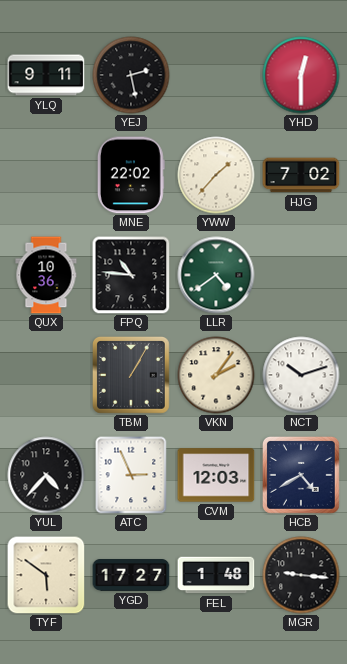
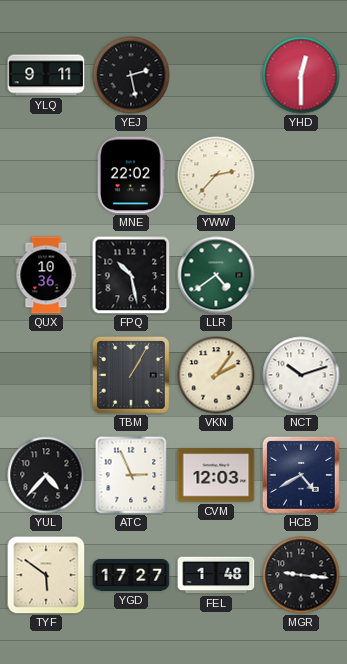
YWW: 1:37 -> 2:37
HJG: 7:02 -> none
FPQ: 10:46 -> 10:28
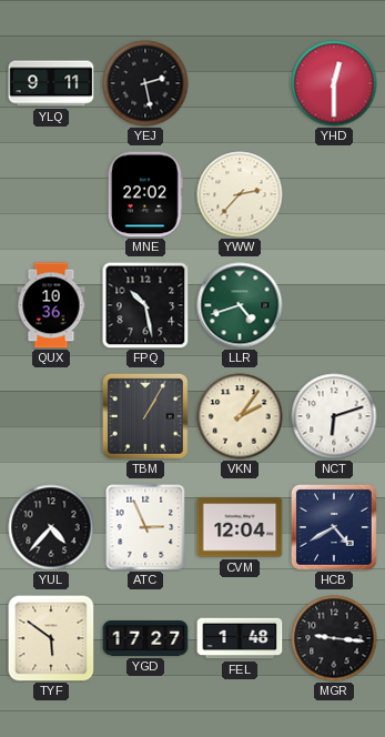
LLR: 4:39 -> 4:42
NCT: 10:12 -> 6:12
CVM: 12:03 -> 12:04
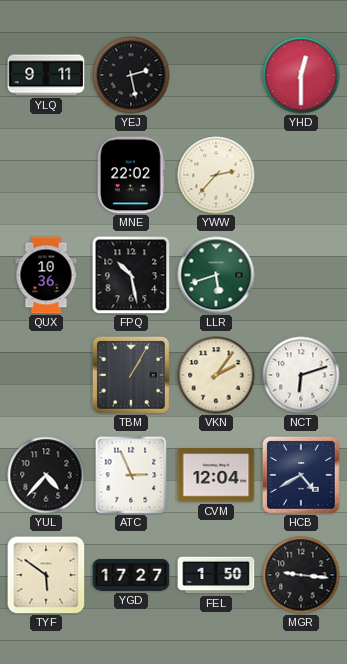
LLR: 4:42 -> 5:42
FEL: 1:48 -> 1:50
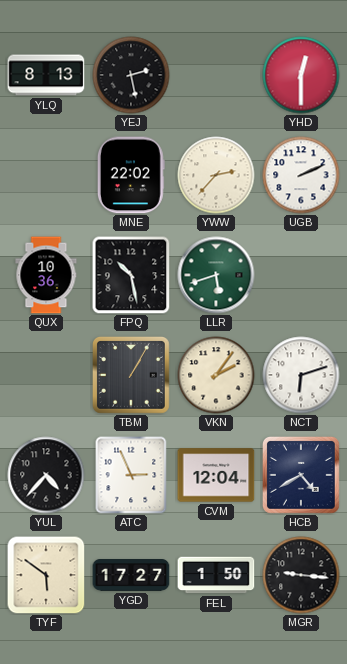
YLQ: 9:11 -> 8:13
UGB: none -> 2:11
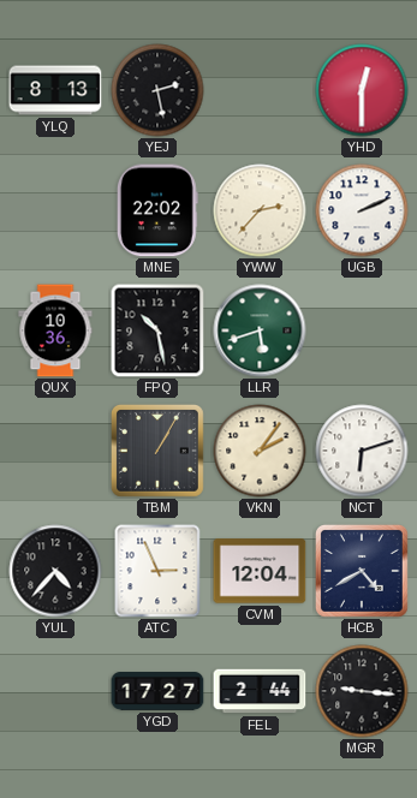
TYF: 5:51 -> none
FEL: 1:50 -> 2:44
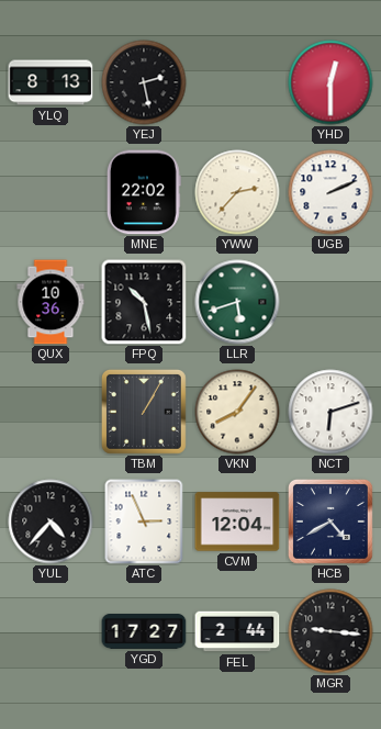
VKN: 2:06 -> 8:06
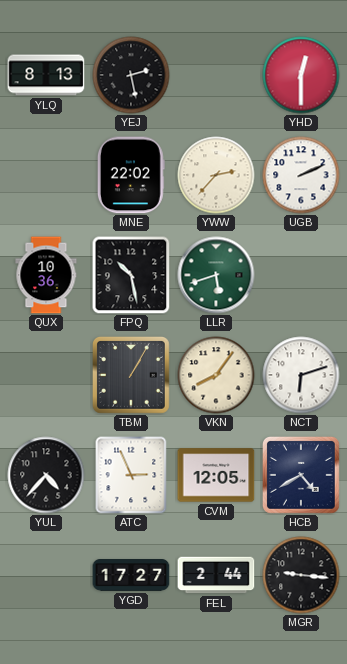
CVM: 12:04 -> 12:05
